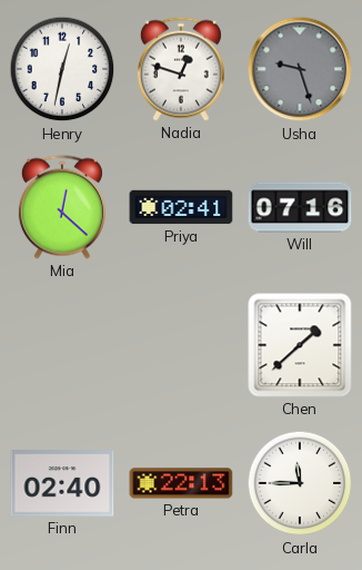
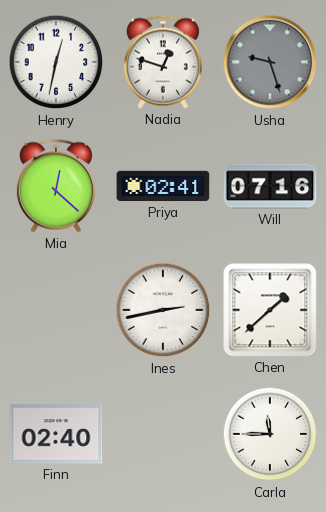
Ines: none -> 2:43
Petra: 22:13 -> none
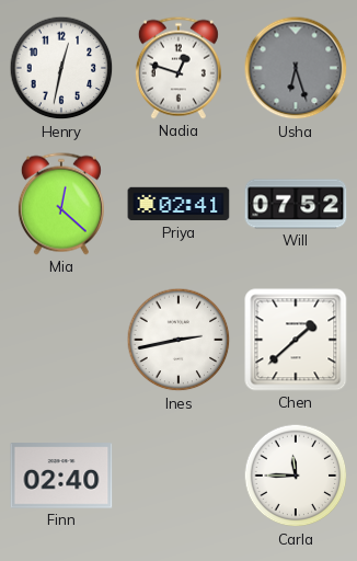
Usha: 9:27 -> 6:27
Will: 07:16 -> 07:52
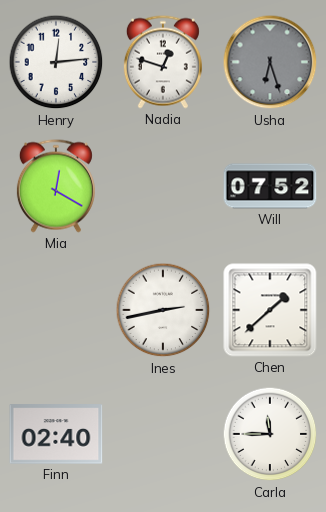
Henry: 12:32 -> 12:14
Mia: 12:22 -> 12:20
Priya: 02:41 -> none
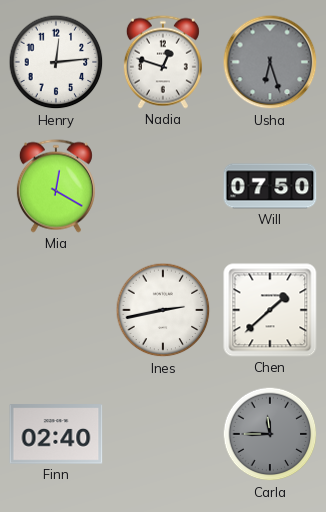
Will: 07:52 -> 07:50
Carla dial: white -> grey
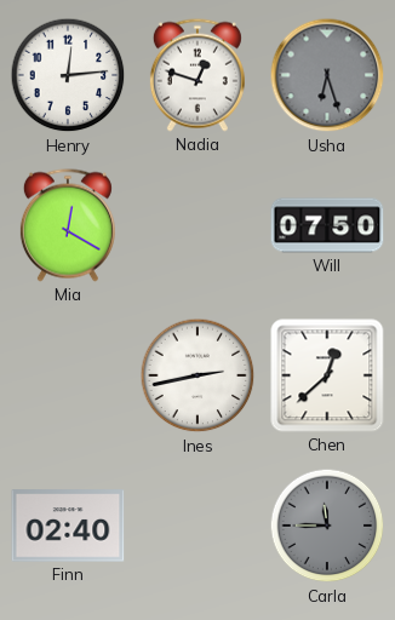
Chen: 1:38 -> 12:38
